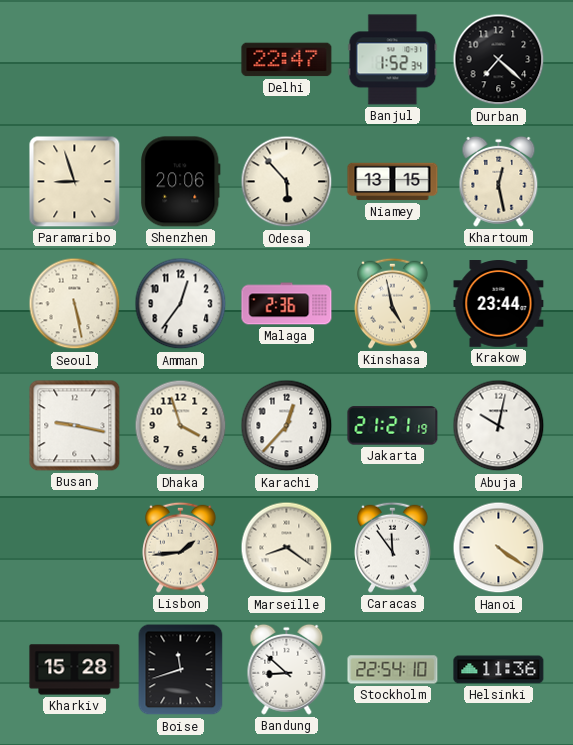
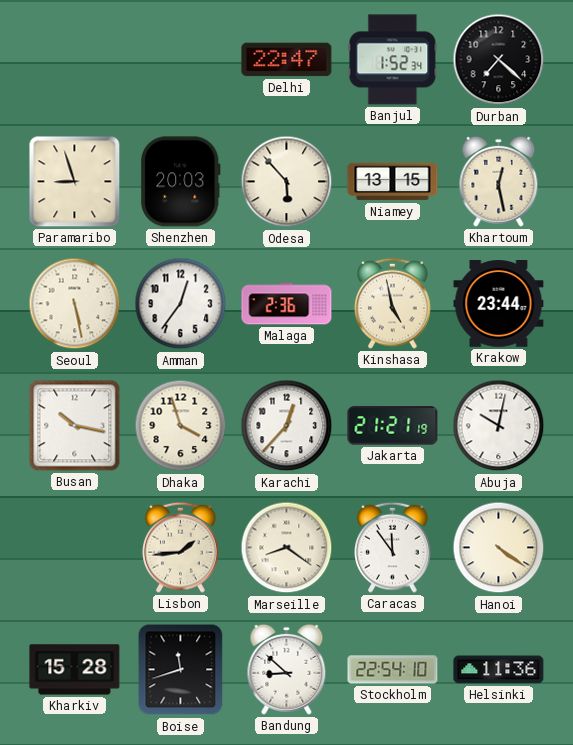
Shenzhen: 20:06 -> 20:03
Busan: 9:17 -> 10:17
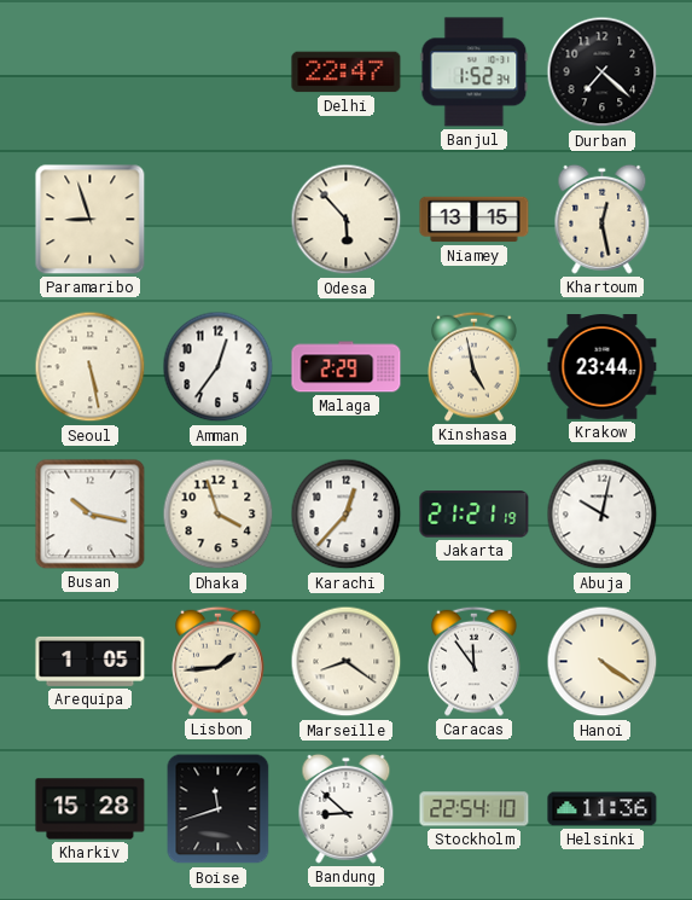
Shenzhen: 20:03 -> none
Malaga: 2:36 -> 2:29
Arequipa: none -> 1:05
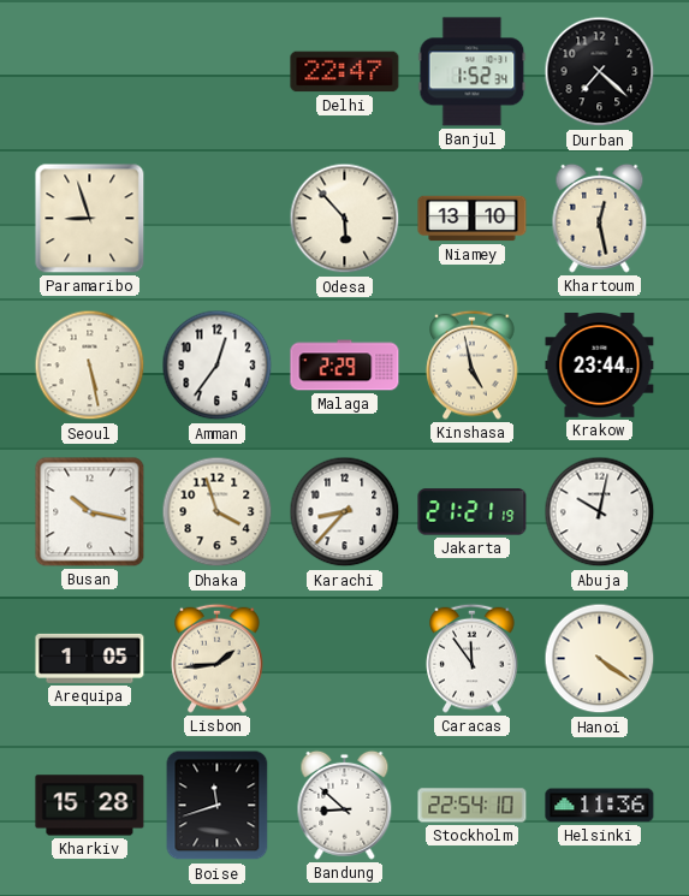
Niamey: 13:15 -> 13:10
Karachi: 12:37 -> 8:37
Marseille: 8:21 -> none
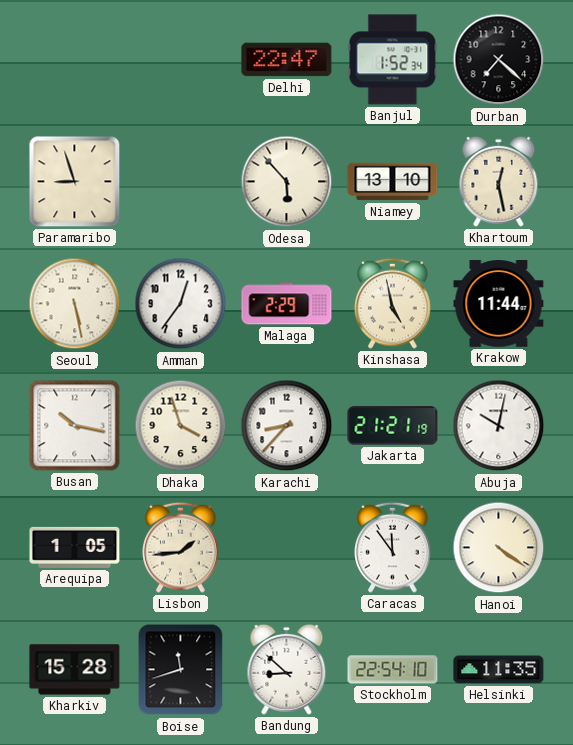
Krakow: 23:44 -> 11:44
Helsinki: 11:36 -> 11:35
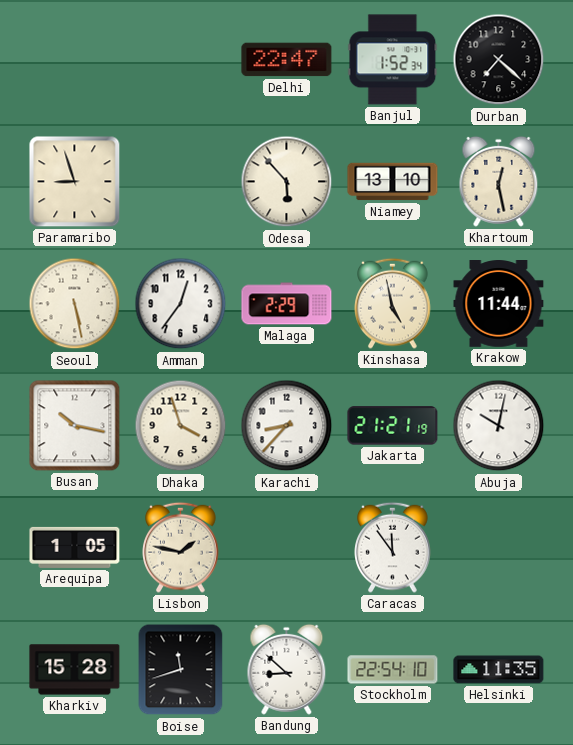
Lisbon: 1:44 -> 1:47
Hanoi: 4:21 -> none
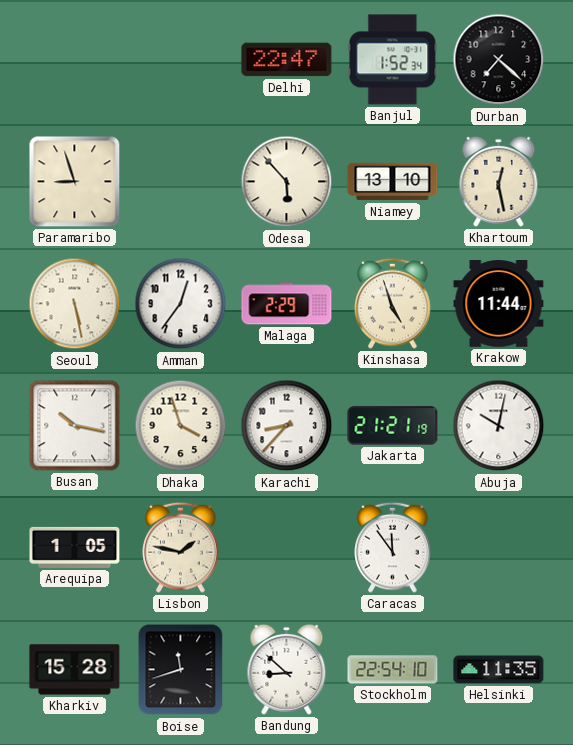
Kinshasa: 4:58 -> 4:57
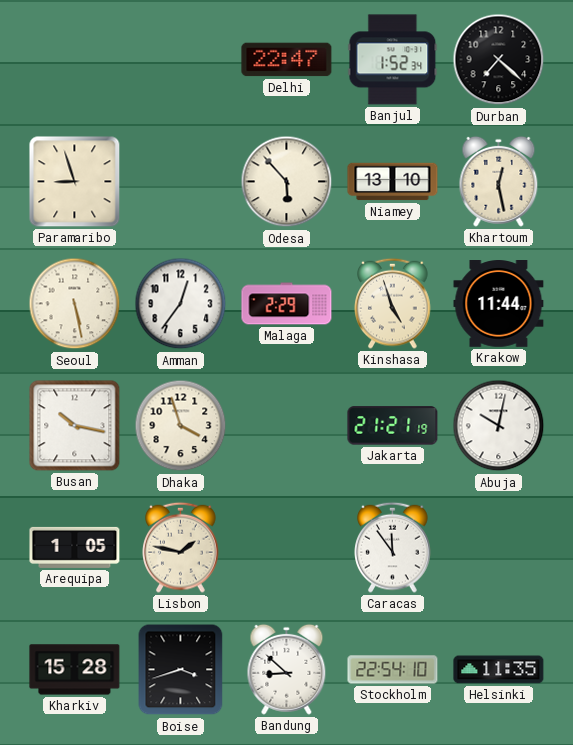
Karachi: 8:37 -> none
Boise: 11:42 -> 3:42
